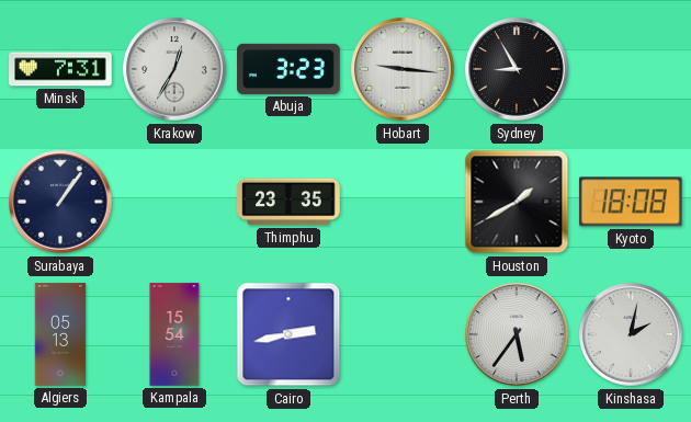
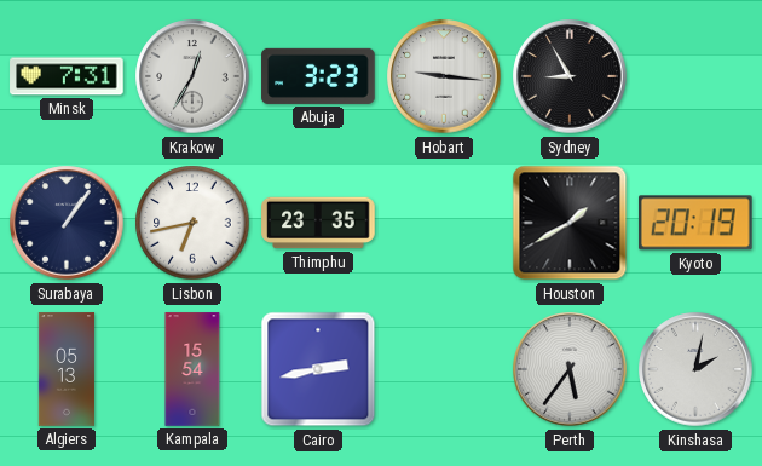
Lisbon: none -> 6:43
Kyoto: 18:08 -> 20:19
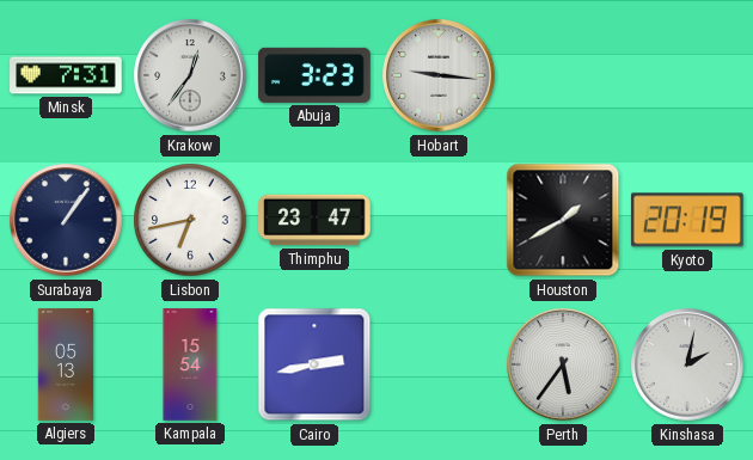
Krakow: 12:35 -> 12:36
Sydney: 8:55 -> none
Thimphu: 23:35 -> 23:47
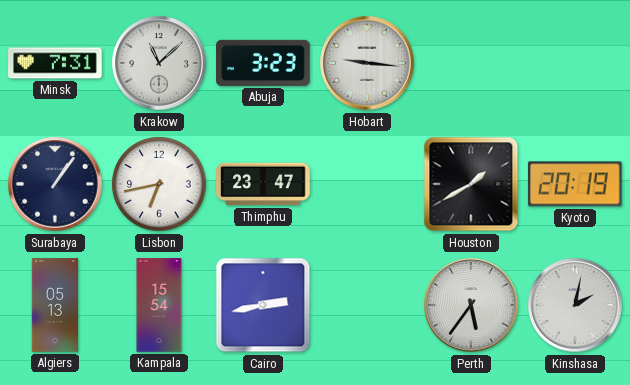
Krakow: 12:36 -> 11:08
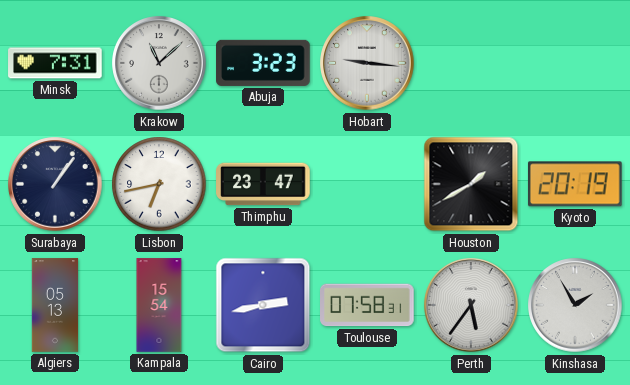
Toulouse: none -> 07:58
Kinshasa: 2:02 -> 1:55
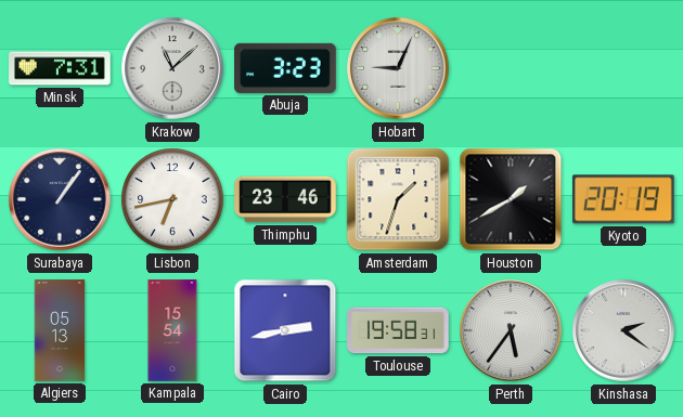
Hobart: 9:16 -> 9:04
Thimphu: 23:47 -> 23:46
Amsterdam: none -> 1:33
Toulouse: 07:58 -> 19:58
Kinshasa: 1:55 -> 2:21
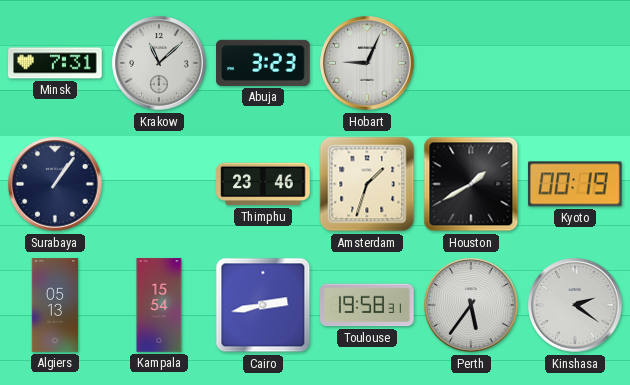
Lisbon: 6:43 -> none
Kyoto: 20:19 -> 00:19
